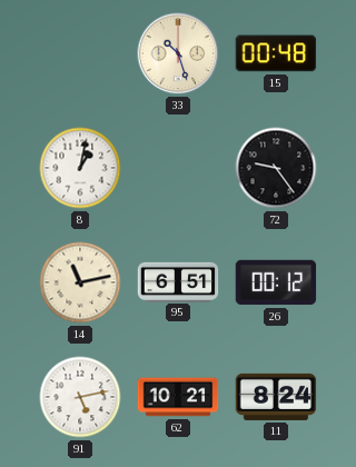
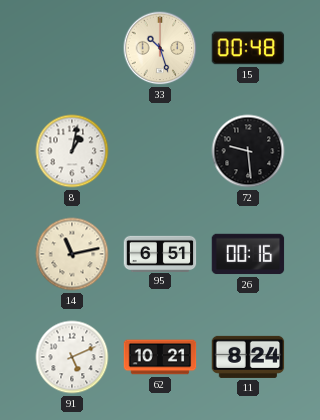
72: 9:24 -> 9:29
26: 00:12 -> 00:16
91: 5:13 -> 5:11
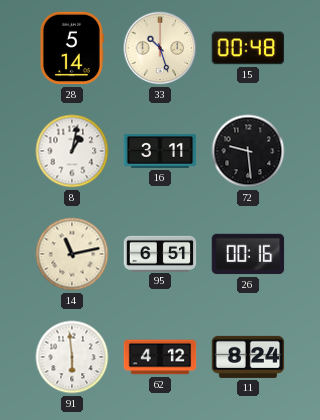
28: none -> 5:14
16: none -> 3:11
91: 5:11 -> 5:59
62: 10:21 -> 4:12
